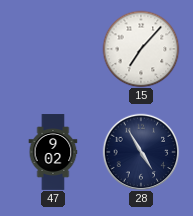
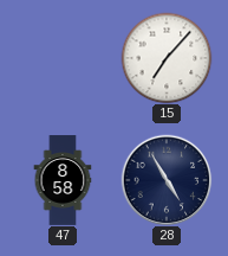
47: 9:02 -> 8:58
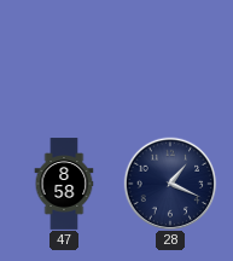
15: 7:07 -> none
28: 4:55 -> 1:19
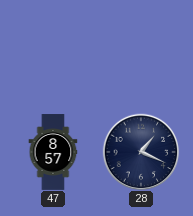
47: 8:58 -> 8:57
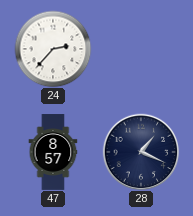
24: none -> 2:37
